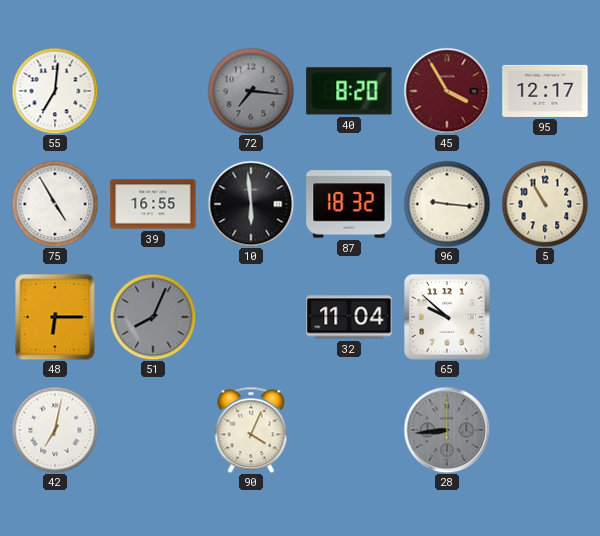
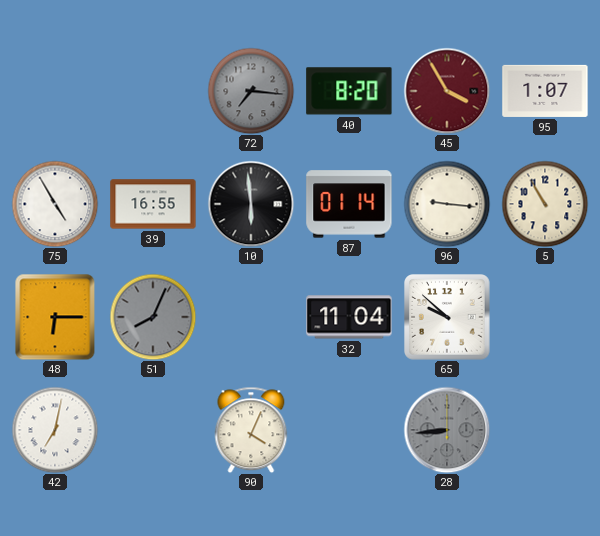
55: 7:01 -> none
95: 12:17 -> 1:07
87: 18:32 -> 01:14
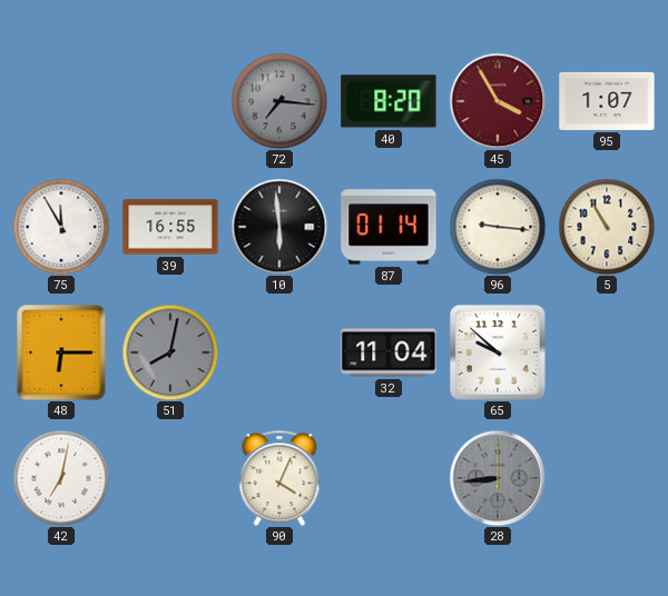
75: 4:55 -> 11:55
51: 8:04 -> 8:02
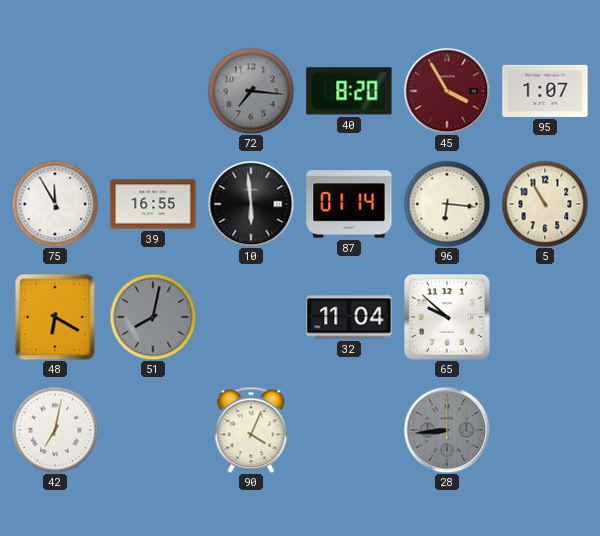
96: 9:16 -> 6:16
48: 6:15 -> 6:20
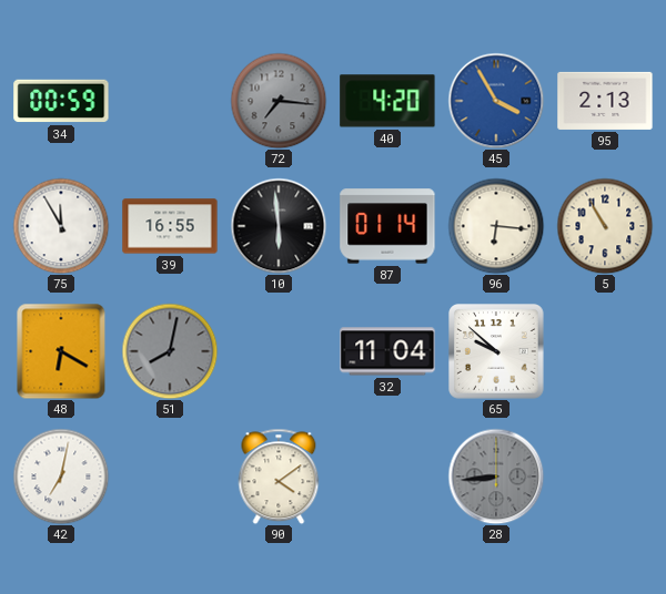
34: none -> 00:59
40: 8:20 -> 4:20
45 dial: burgundy -> blue
95: 1:07 -> 2:13
90: 4:04 -> 4:09
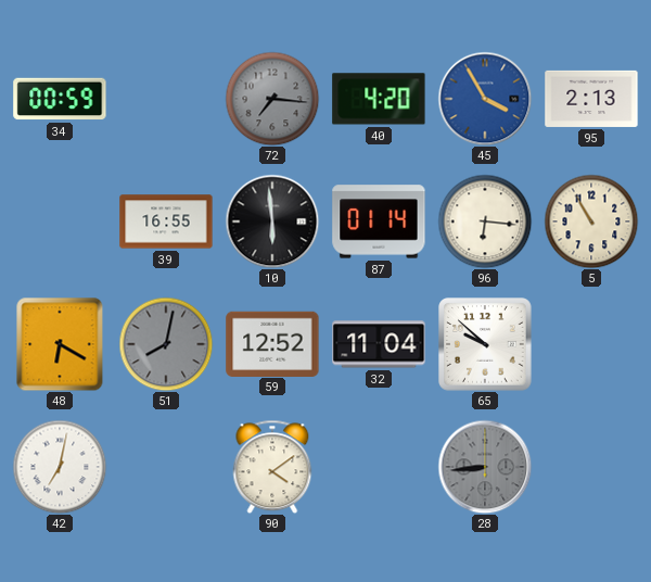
75: 11:55 -> none
59: none -> 12:52
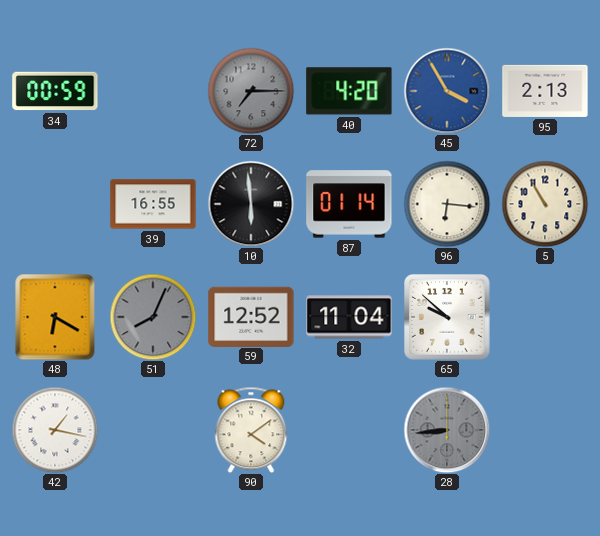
72: 7:16 -> 7:15
51: 8:02 -> 8:04
42: 7:02 -> 1:17
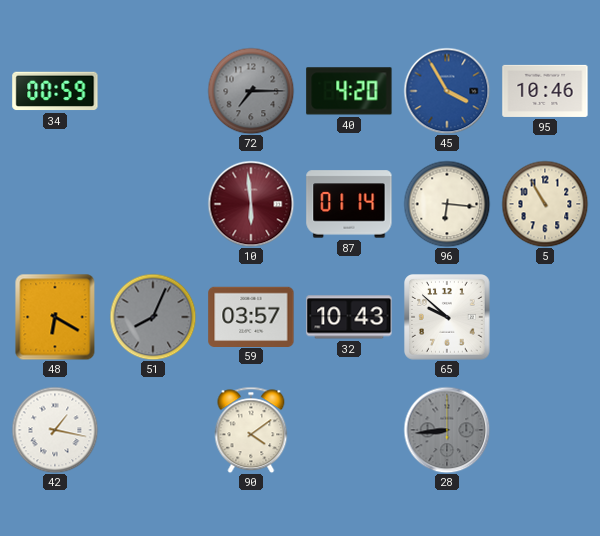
95: 2:13 -> 10:46
39: 16:55 -> none
10 dial: black -> burgundy
59: 12:52 -> 03:57
32: 11:04 -> 10:43
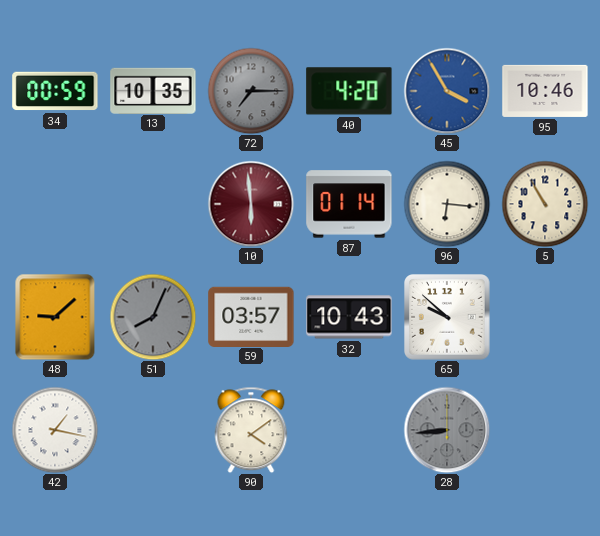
13: none -> 10:35
48: 6:20 -> 9:08
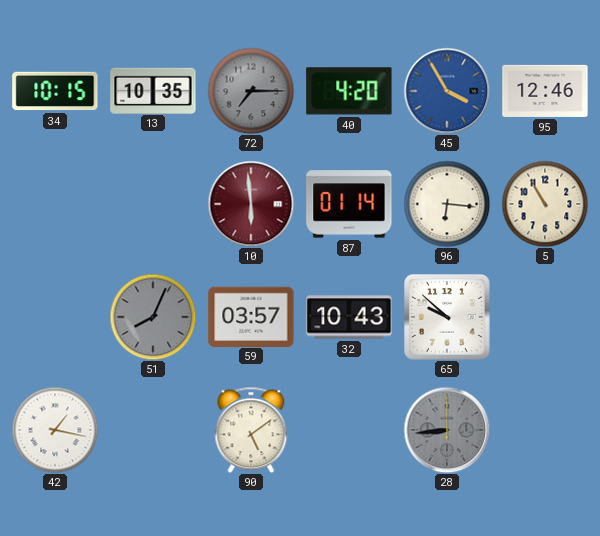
34: 00:59 -> 10:15
95: 10:46 -> 12:46
48: 9:08 -> none
90: 4:09 -> 5:09
